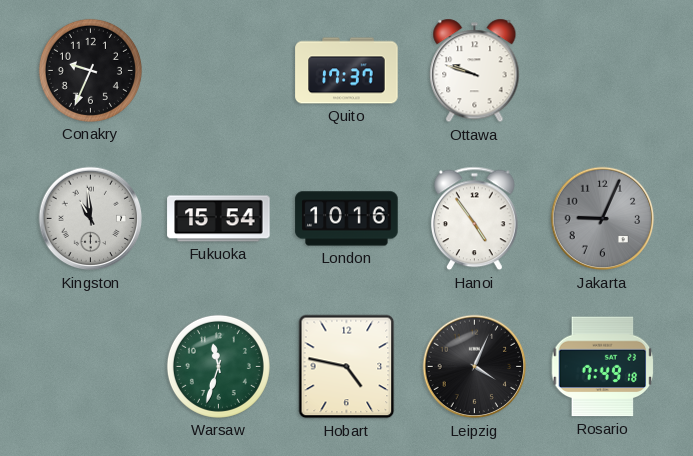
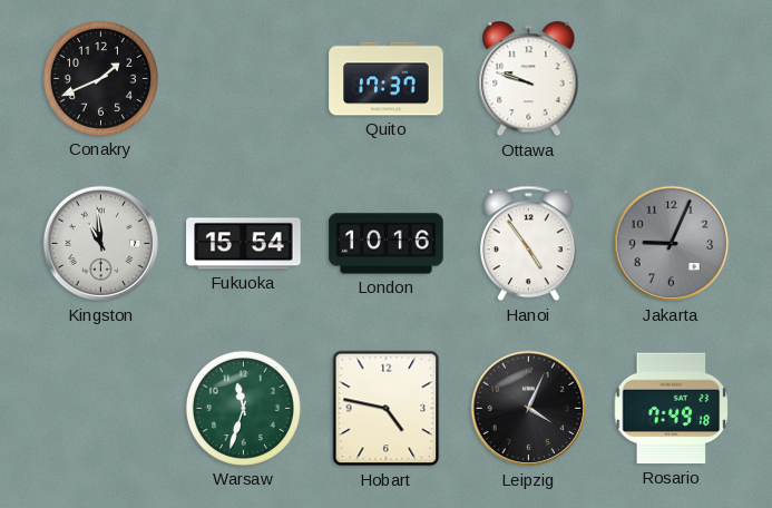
Conakry: 9:34 -> 1:41
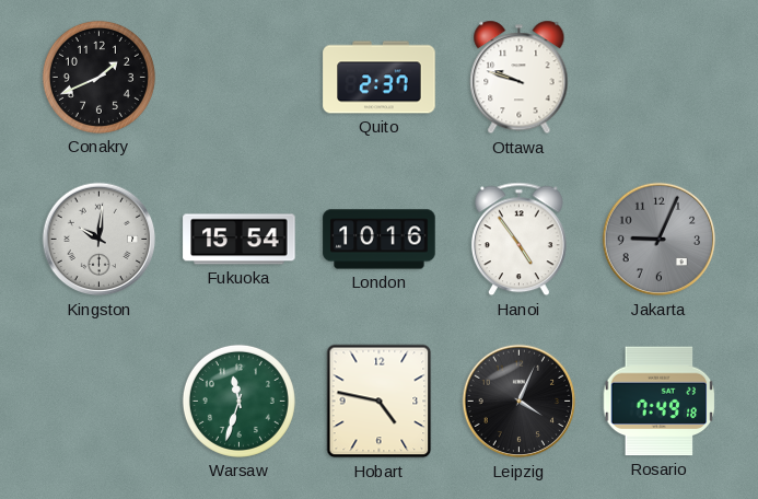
Quito: 17:37 -> 2:37
Kingston: 10:59 -> 10:01
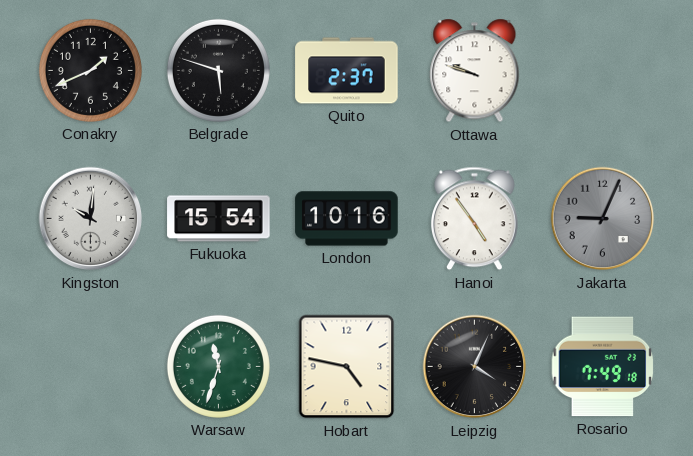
Belgrade: none -> 5:48
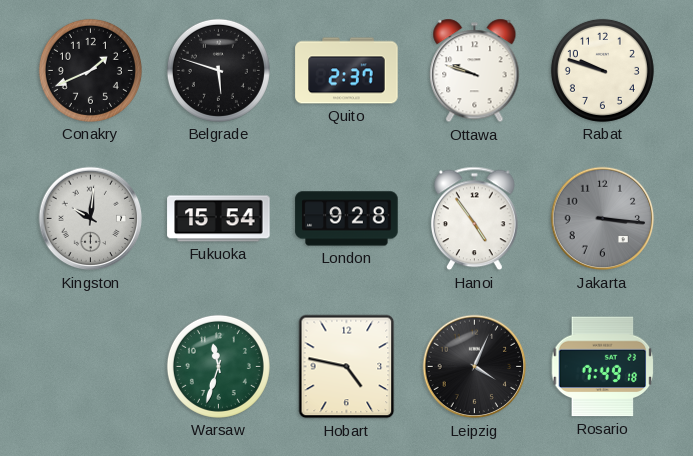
Rabat: none -> 9:48
London: 10:16 -> 9:28
Jakarta: 9:04 -> 3:16
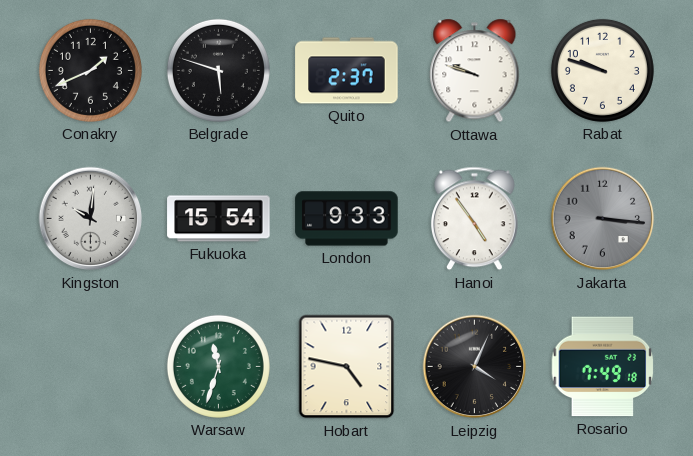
London: 9:28 -> 9:33
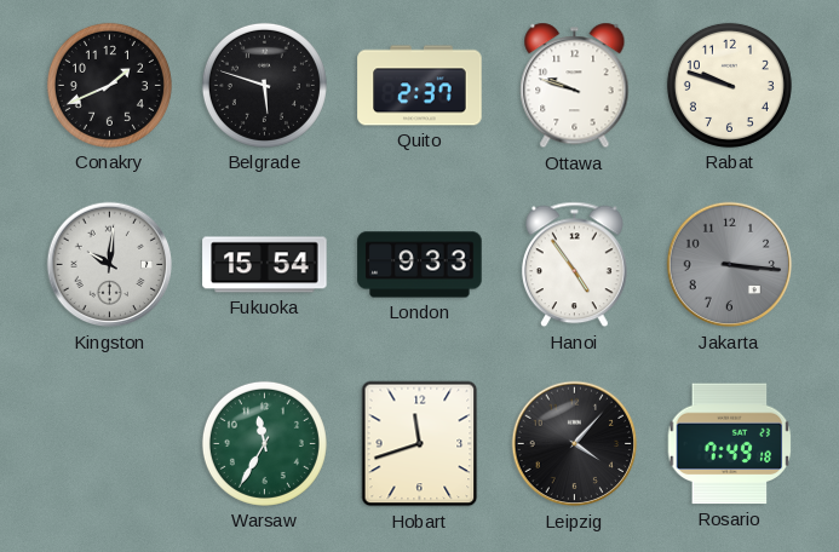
Warsaw: 11:33 -> 11:35
Hobart: 4:47 -> 11:42
Leipzig: 4:04 -> 4:07
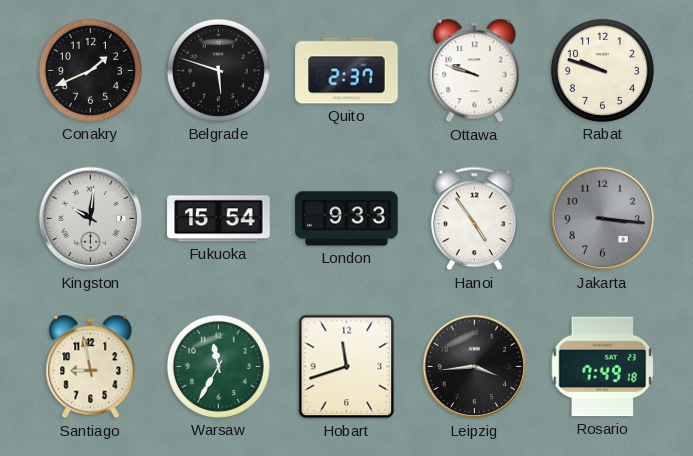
Santiago: none -> 8:58
Leipzig: 4:07 -> 3:44
